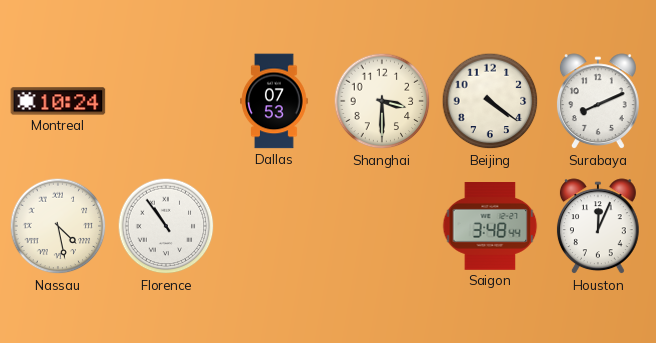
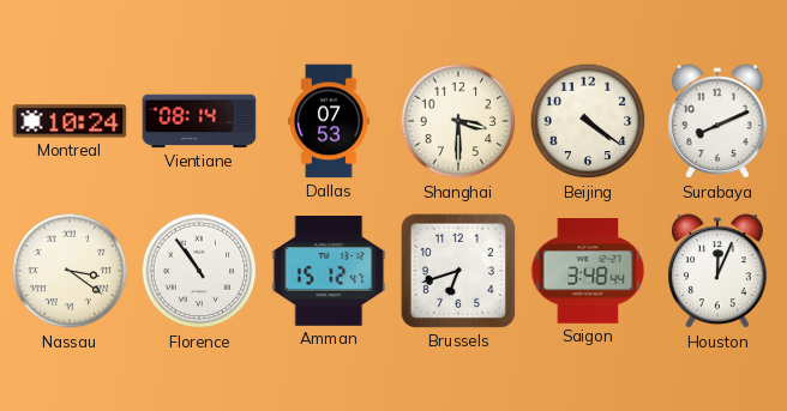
Vientiane: none -> 08:14
Nassau: 4:28 -> 3:21
Amman: none -> 15:12
Brussels: none -> 6:42
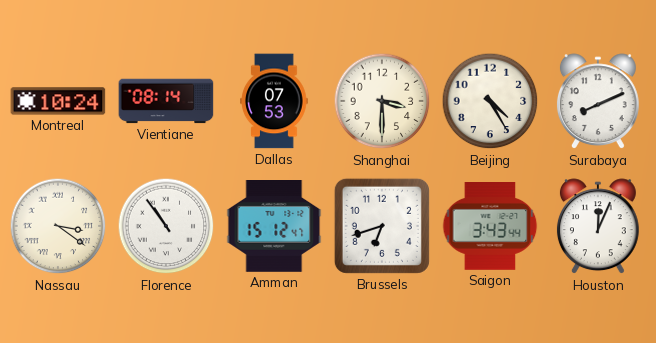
Beijing: 4:21 -> 4:25
Saigon: 3:48 -> 3:43
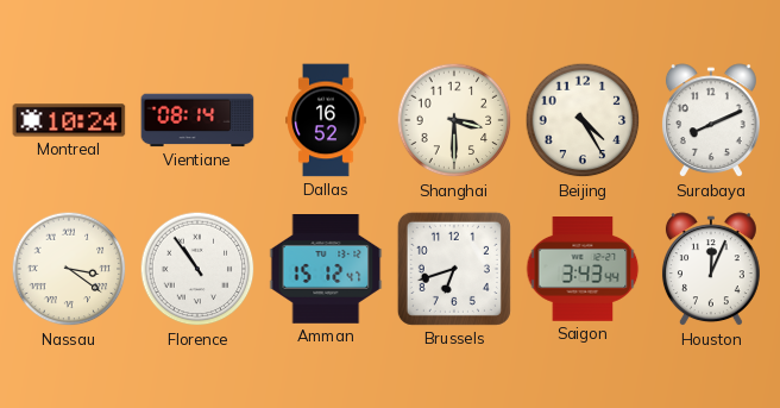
Dallas: 07:53 -> 16:52
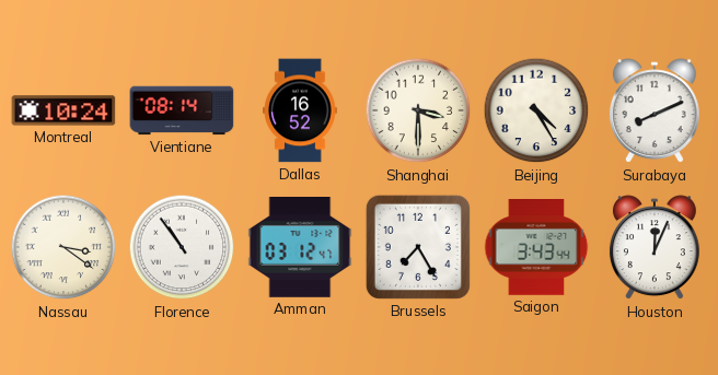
Amman: 15:12 -> 03:12
Brussels: 6:42 -> 7:25
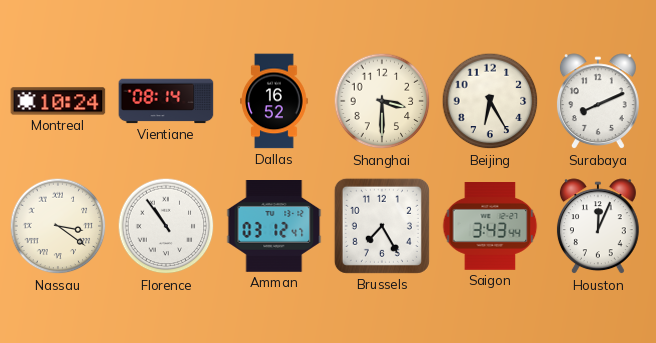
Beijing: 4:25 -> 6:25
